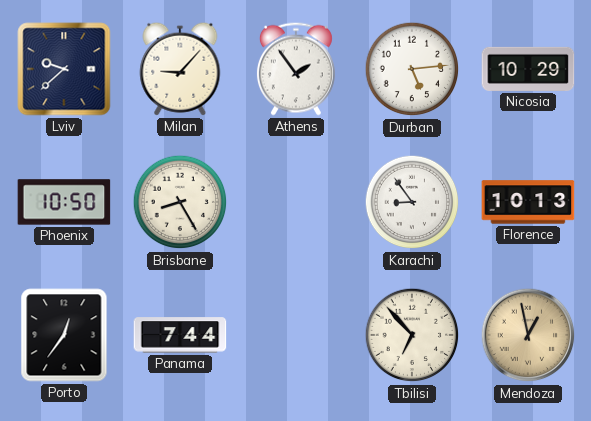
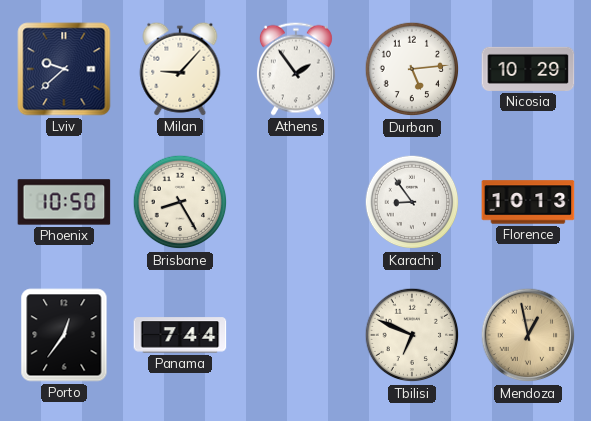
Tbilisi: 6:53 -> 6:49
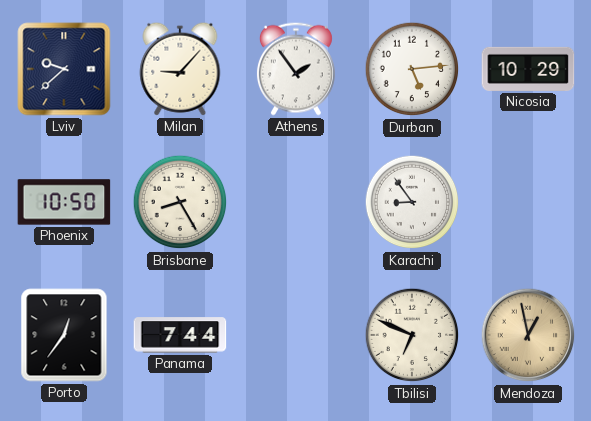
Florence: 10:13 -> none
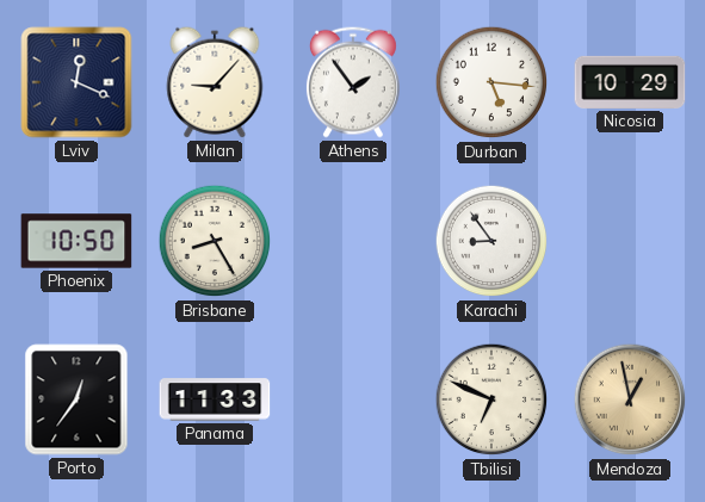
Lviv: 9:38 -> 12:19
Durban: 5:14 -> 5:16
Panama: 7:44 -> 11:33
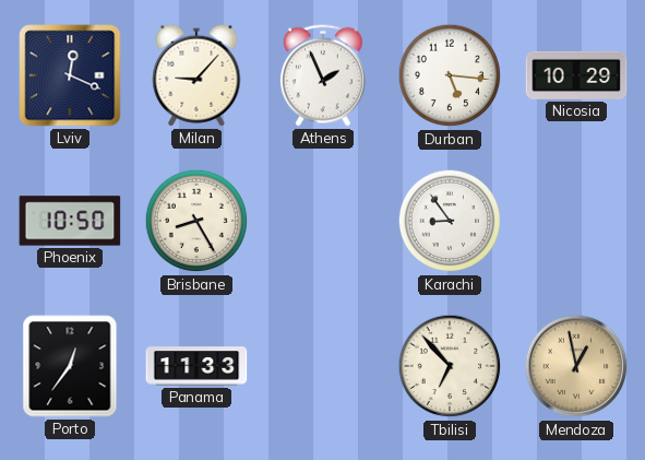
Athens: 1:54 -> 1:56
Tbilisi: 6:49 -> 6:53
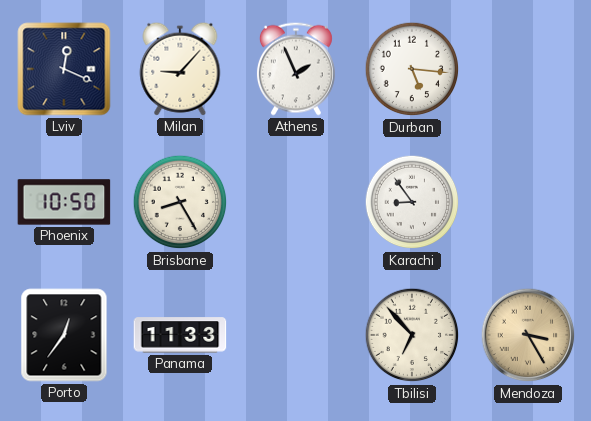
Nicosia: 10:29 -> none
Mendoza: 12:58 -> 3:25
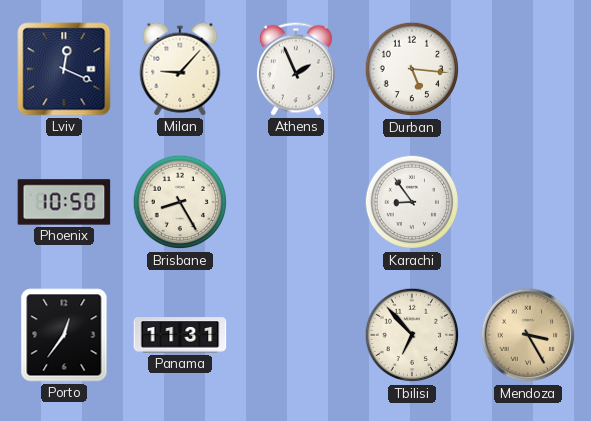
Panama: 11:33 -> 11:31
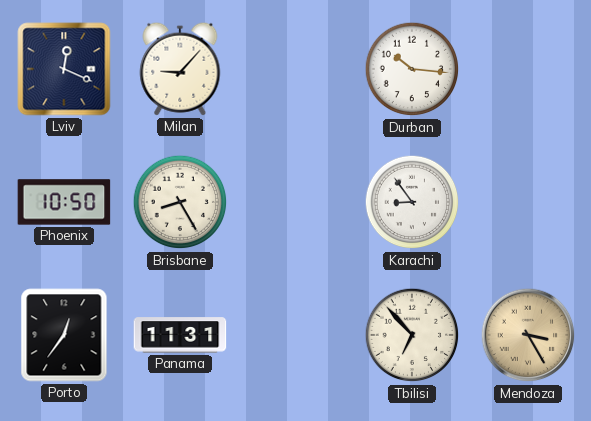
Athens: 1:56 -> none
Durban: 5:16 -> 10:16
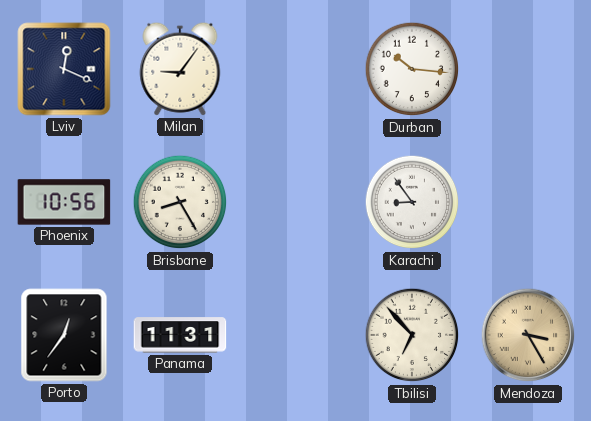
Milan: 9:07 -> 9:06
Phoenix: 10:50 -> 10:56
